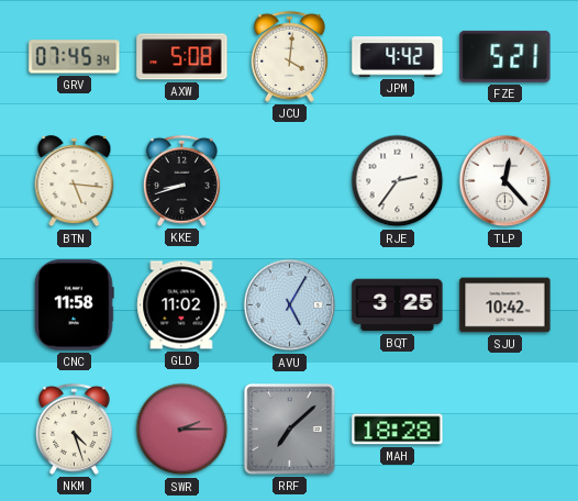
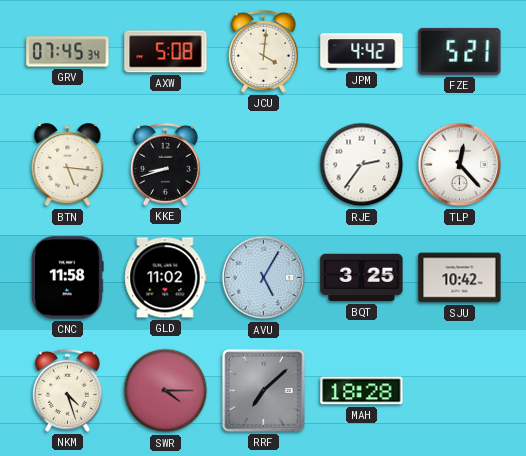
SWR: 2:15 -> 4:15
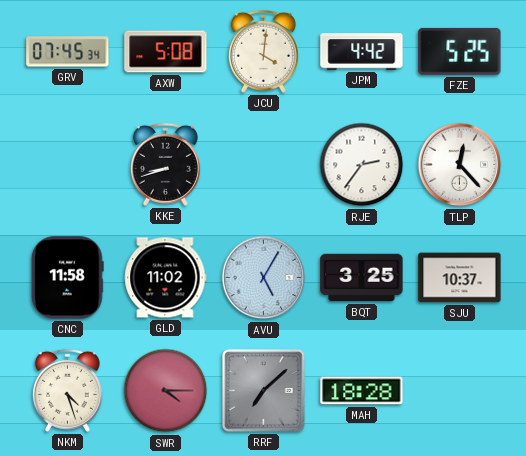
FZE: 5:21 -> 5:25
BTN: 5:16 -> none
SJU: 10:42 -> 10:37
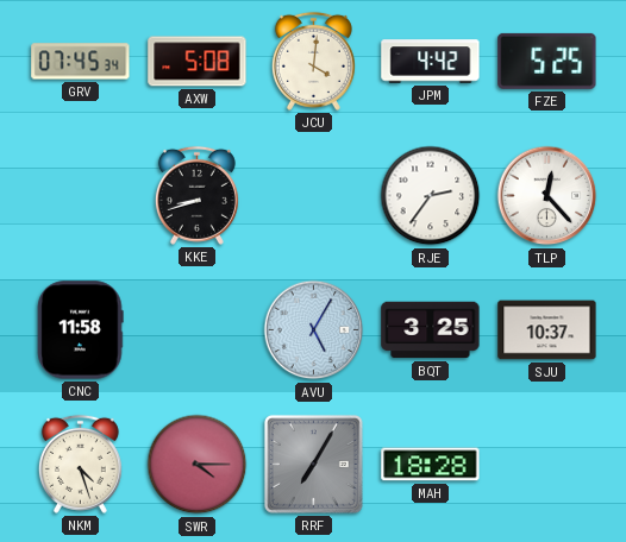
GLD: 11:02 -> none
RRF: 7:08 -> 7:05
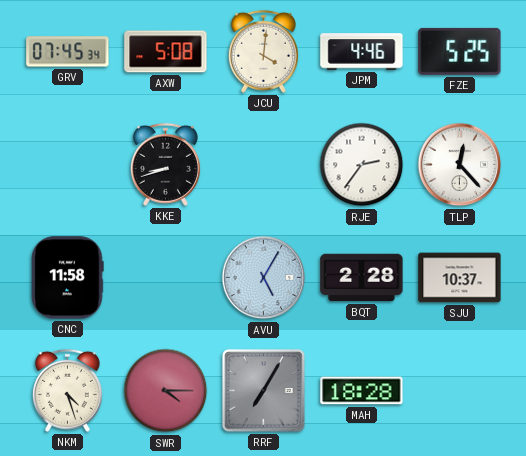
JPM: 4:42 -> 4:46
BQT: 3:25 -> 2:28
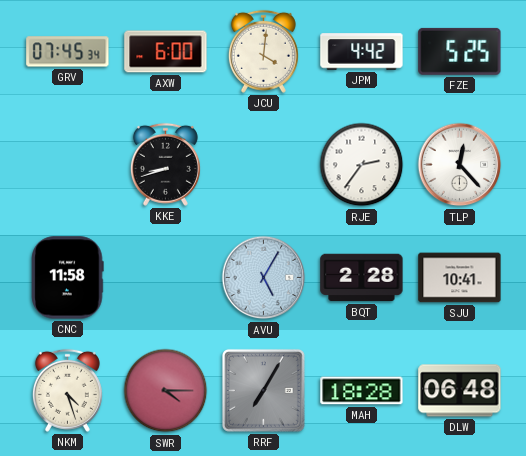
AXW: 5:08 -> 6:00
JPM: 4:46 -> 4:42
SJU: 10:37 -> 10:41
DLW: none -> 06:48
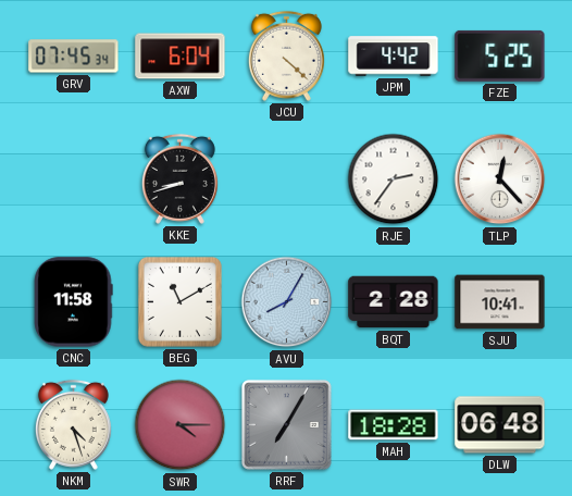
AXW: 6:00 -> 6:04
JCU: 4:01 -> 4:22
BEG: none -> 11:10
AVU: 5:05 -> 8:05
